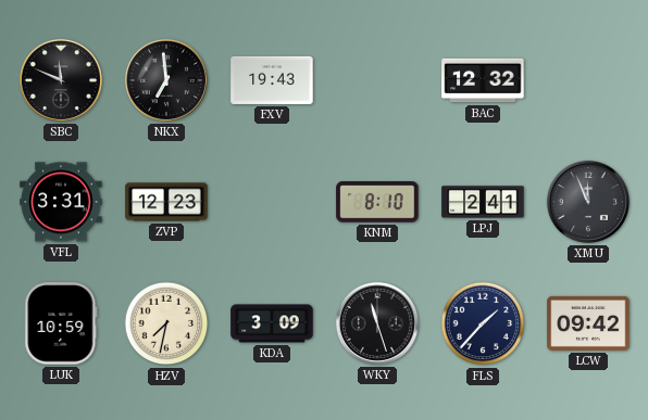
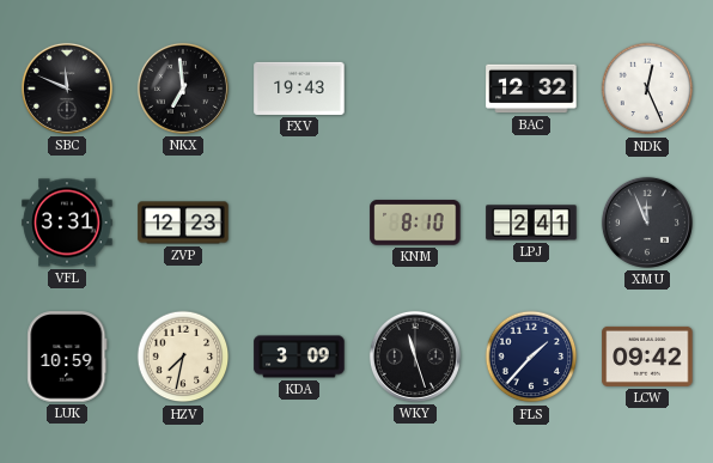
NDK: none -> 12:26
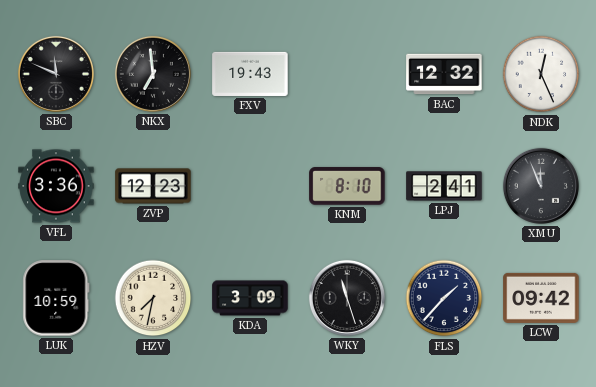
VFL: 3:31 -> 3:36
